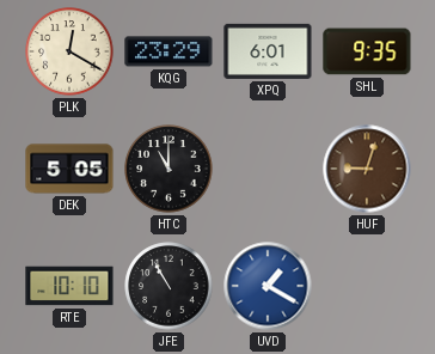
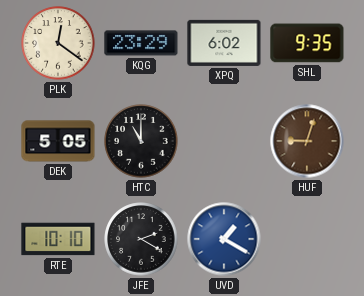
PLK: 12:20 -> 12:21
XPQ: 6:01 -> 6:02
JFE: 10:55 -> 2:20
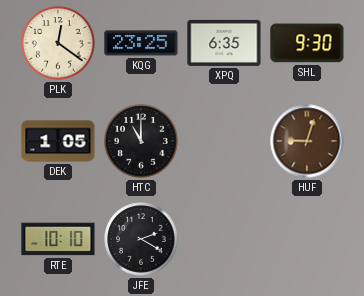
KQG: 23:29 -> 23:25
XPQ: 6:02 -> 6:35
SHL: 9:35 -> 9:30
DEK: 5:05 -> 1:05
UVD: 1:20 -> none
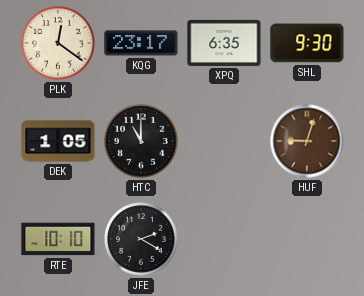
KQG: 23:25 -> 23:17
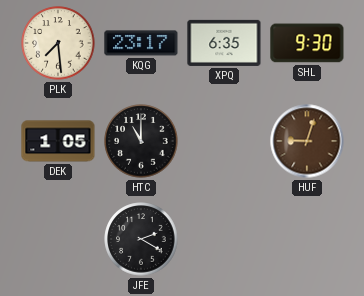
PLK: 12:21 -> 7:29
RTE: 10:10 -> none
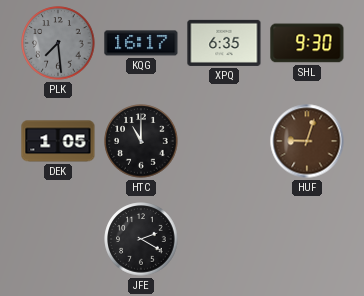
PLK dial: cream -> grey
KQG: 23:17 -> 16:17
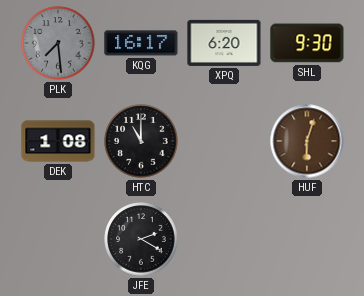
XPQ: 6:35 -> 6:20
DEK: 1:05 -> 1:08
HUF: 9:03 -> 6:03
